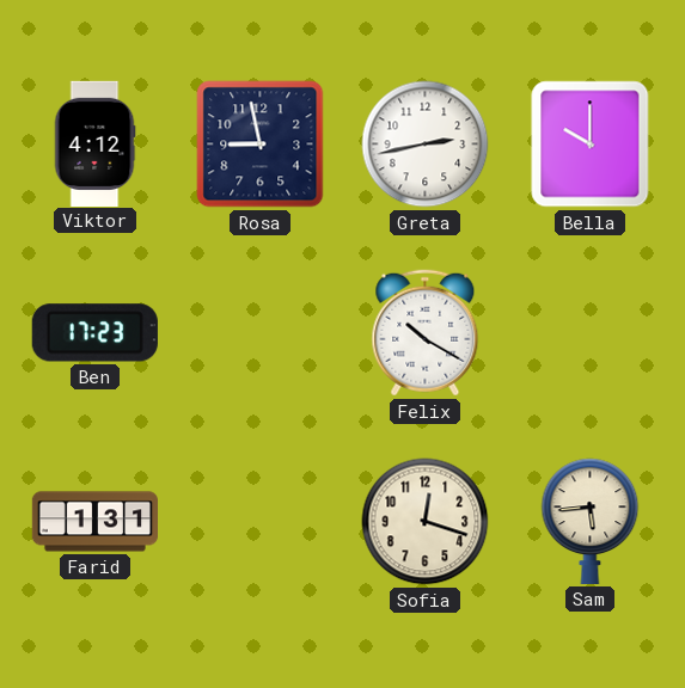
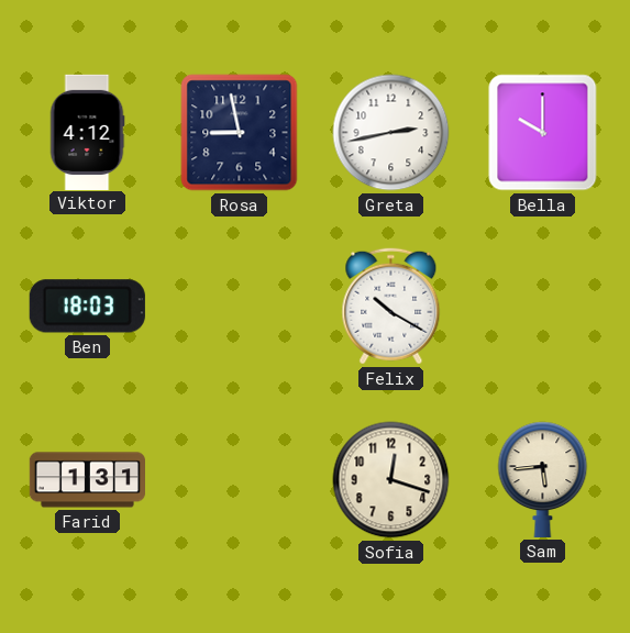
Ben: 17:23 -> 18:03
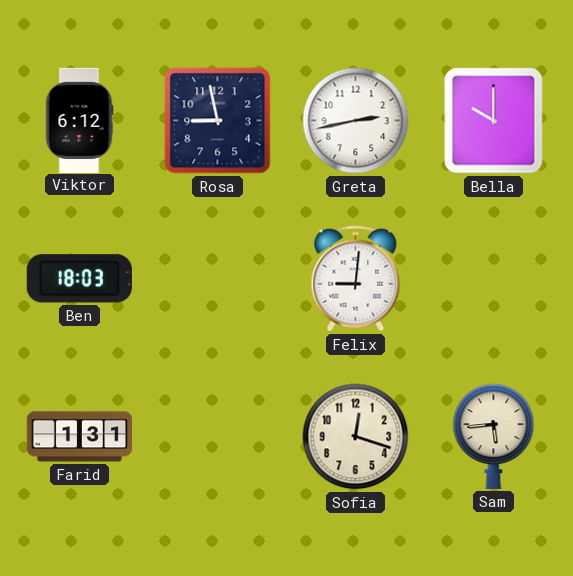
Viktor: 4:12 -> 6:12
Felix: 10:20 -> 9:01
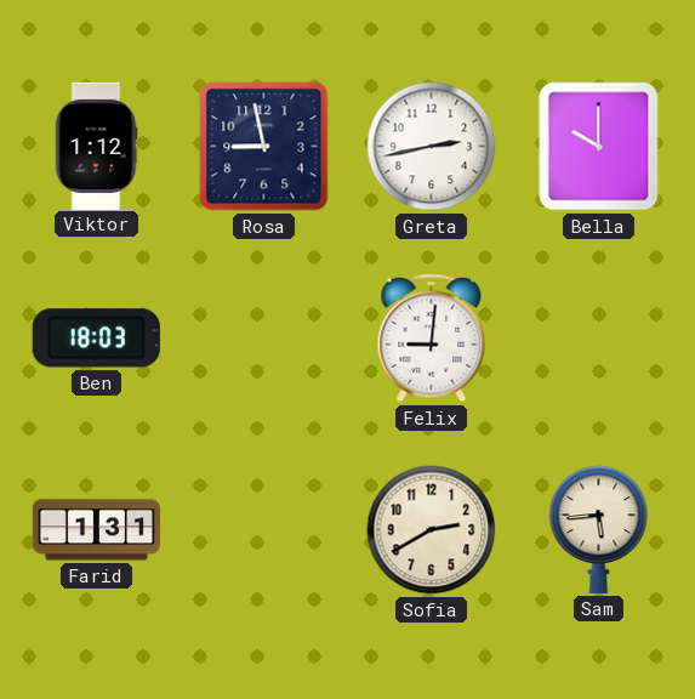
Viktor: 6:12 -> 1:12
Sofia: 12:18 -> 2:40
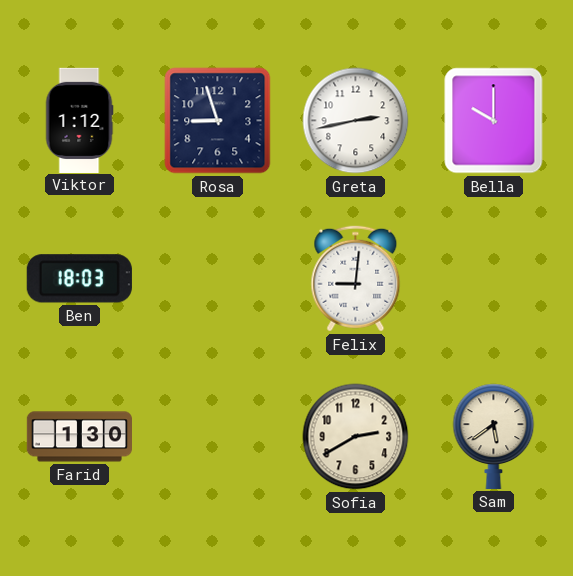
Rosa: 8:58 -> 8:57
Farid: 1:31 -> 1:30
Sam: 5:44 -> 5:39
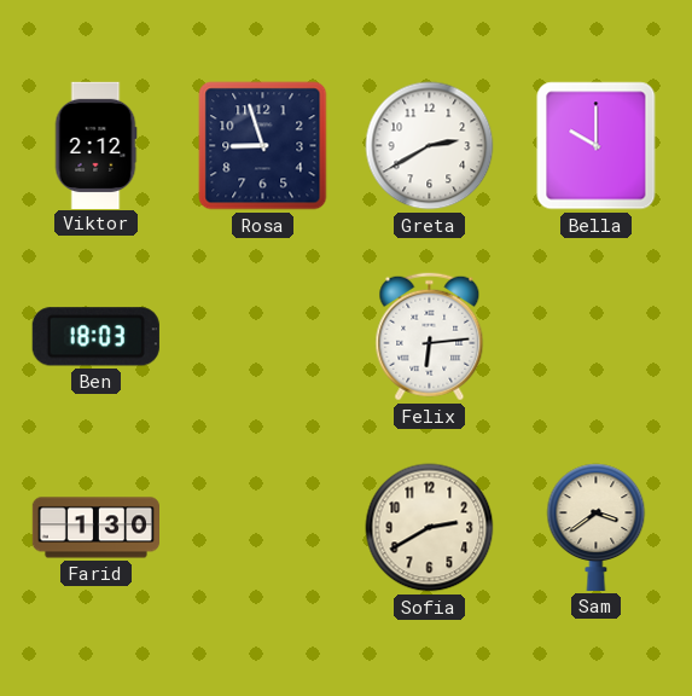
Viktor: 1:12 -> 2:12
Greta: 2:43 -> 2:40
Felix: 9:01 -> 6:14
Sam: 5:39 -> 3:39
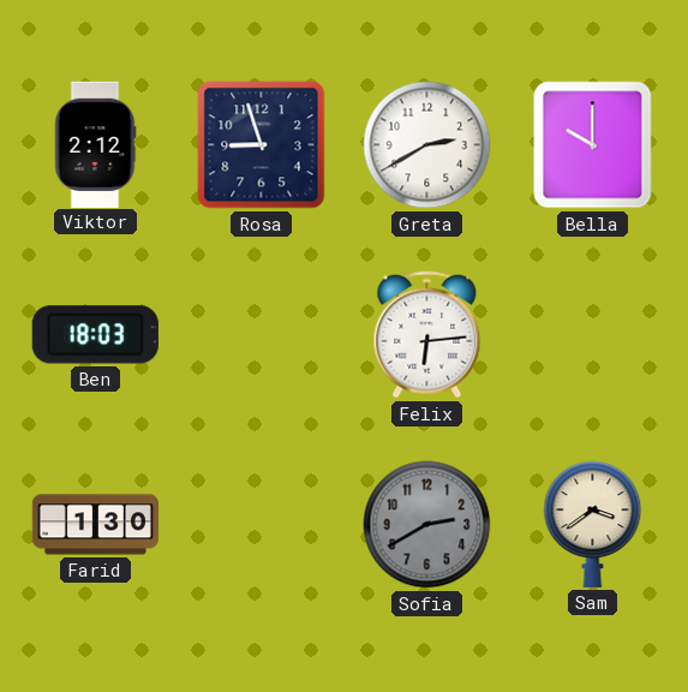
Sofia dial: cream -> grey
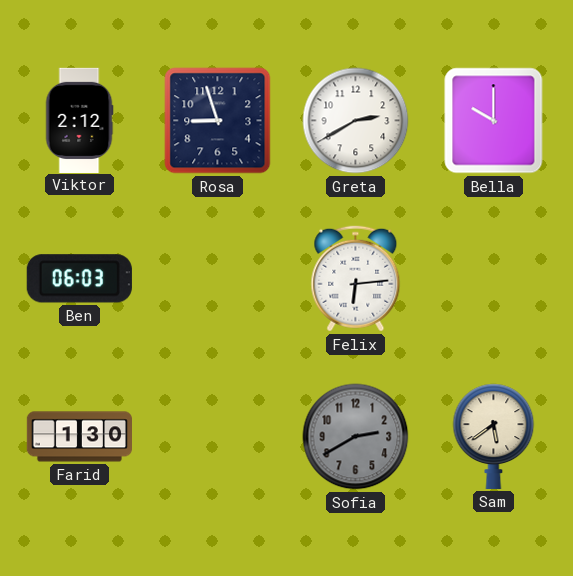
Ben: 18:03 -> 06:03
Sam: 3:39 -> 5:39
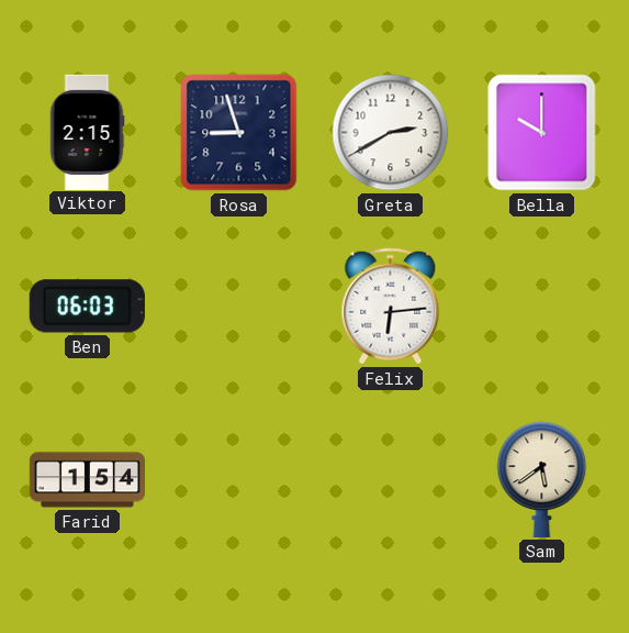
Viktor: 2:12 -> 2:15
Farid: 1:30 -> 1:54
Sofia: 2:40 -> none
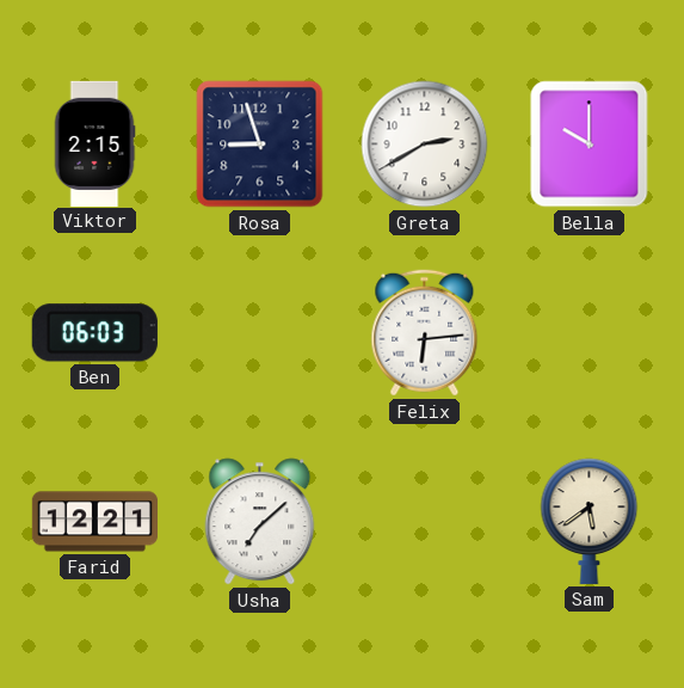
Farid: 1:54 -> 12:21
Usha: none -> 7:08
